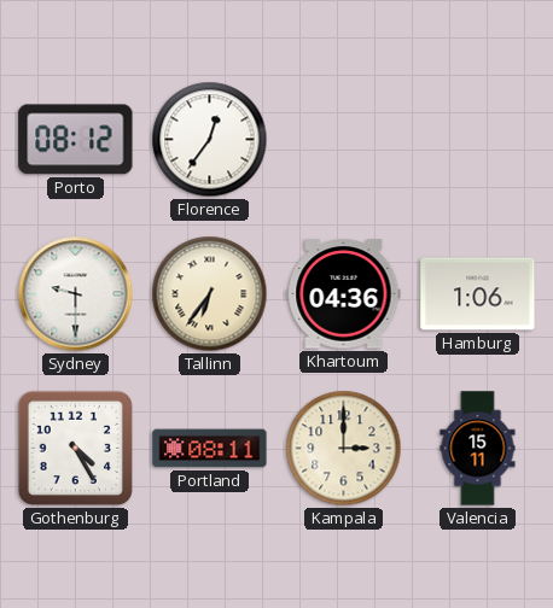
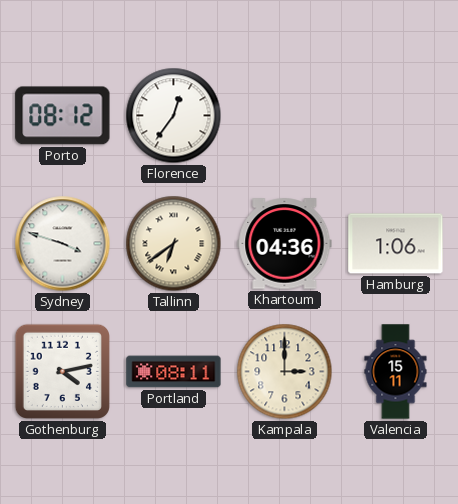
Sydney: 9:30 -> 3:48
Tallinn: 6:36 -> 6:39
Gothenburg: 4:25 -> 4:13
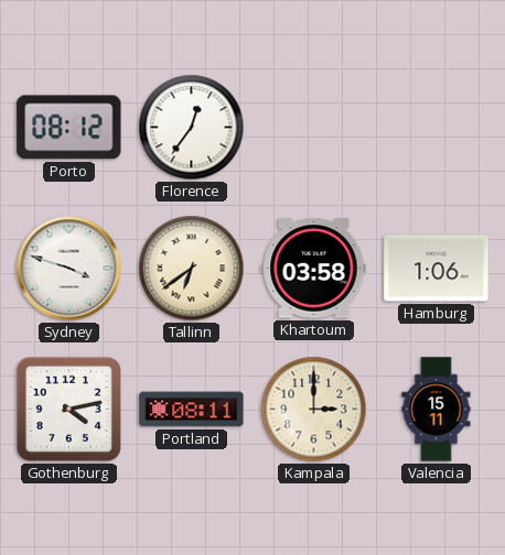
Khartoum: 04:36 -> 03:58
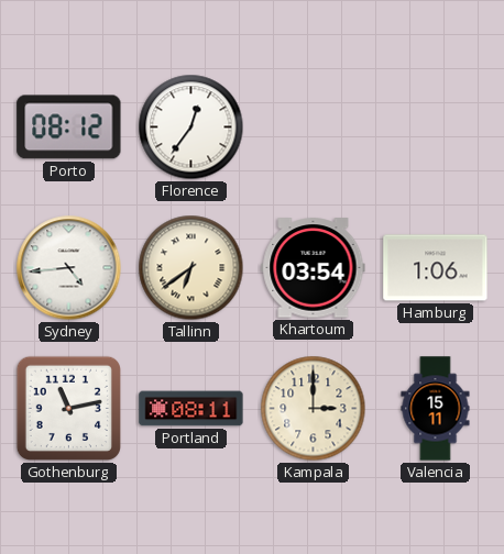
Sydney: 3:48 -> 4:44
Khartoum: 03:58 -> 03:54
Gothenburg: 4:13 -> 11:13
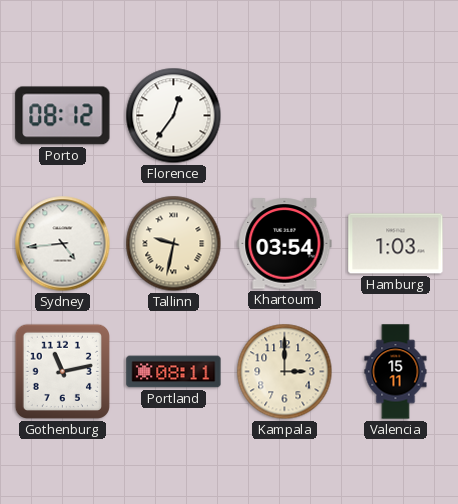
Tallinn: 6:39 -> 9:32
Hamburg: 1:06 -> 1:03
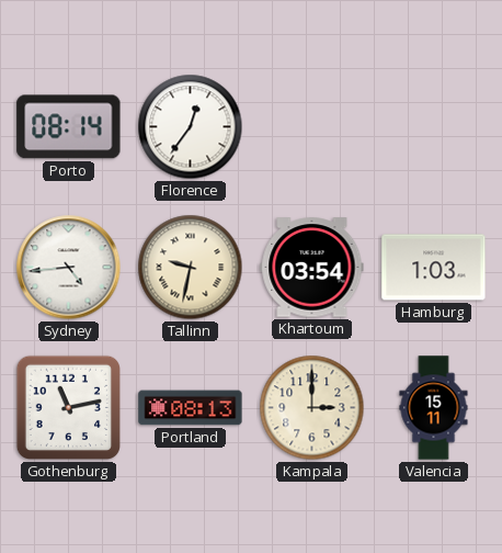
Porto: 08:12 -> 08:14
Portland: 08:11 -> 08:13
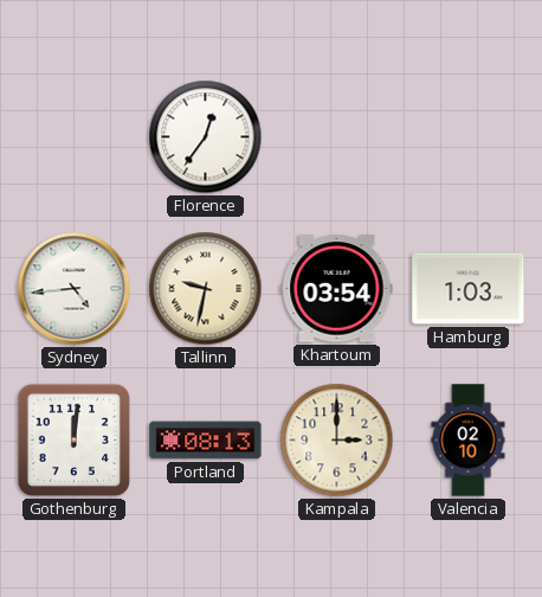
Porto: 08:14 -> none
Gothenburg: 11:13 -> 12:01
Valencia: 15:11 -> 02:10
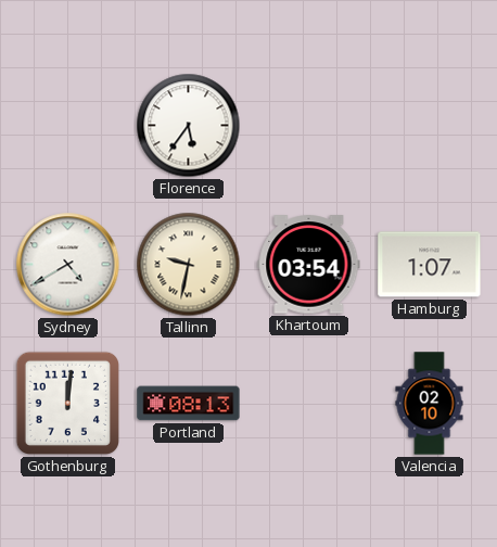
Florence: 12:36 -> 5:36
Sydney: 4:44 -> 4:40
Hamburg: 1:03 -> 1:07
Kampala: 3:00 -> none
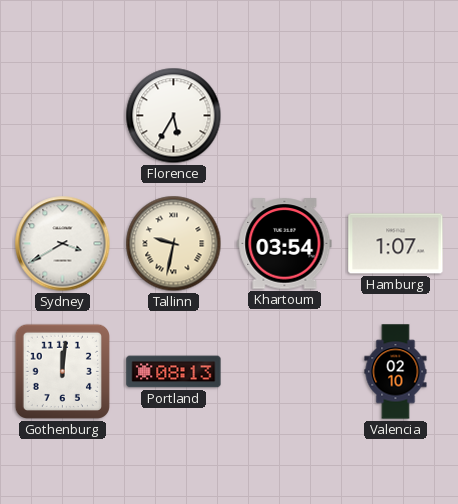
Florence: 5:36 -> 5:35
Sydney: 4:40 -> 3:40
